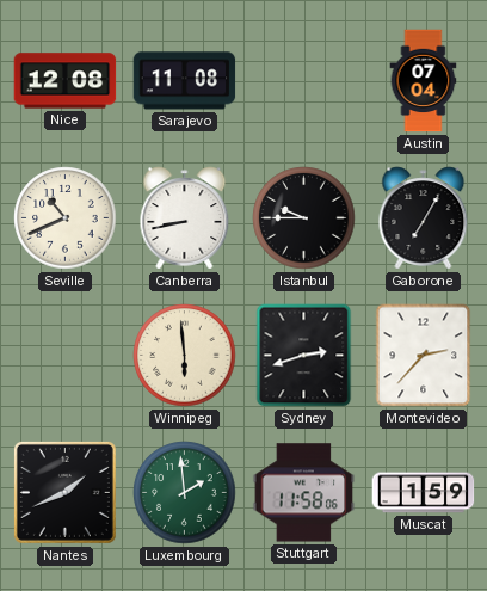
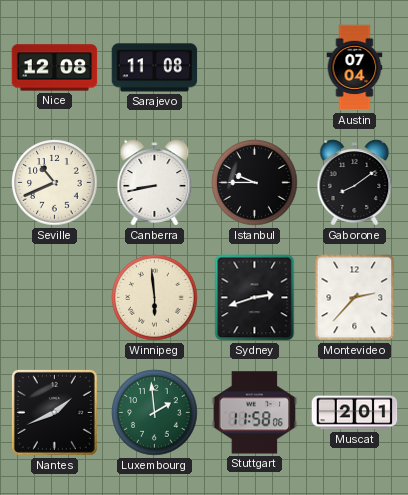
Gaborone: 7:05 -> 8:09
Muscat: 1:59 -> 2:01
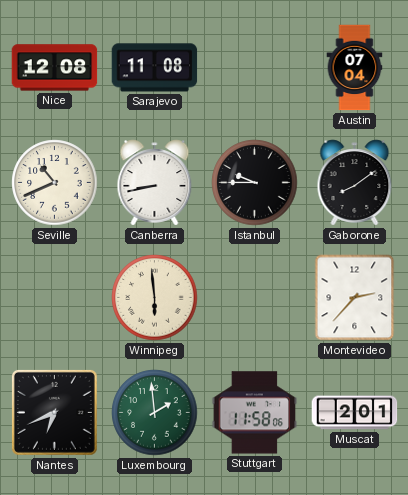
Sydney: 2:42 -> none
Nantes: 1:41 -> 6:41
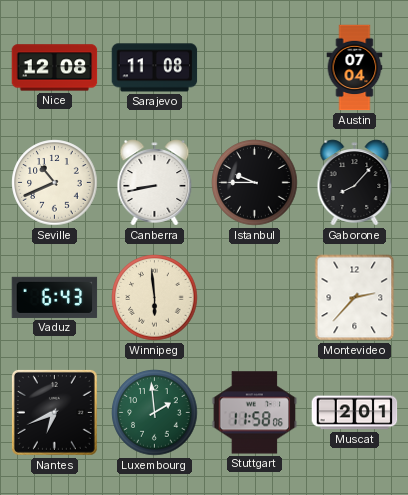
Gaborone: 8:09 -> 8:07
Vaduz: none -> 6:43
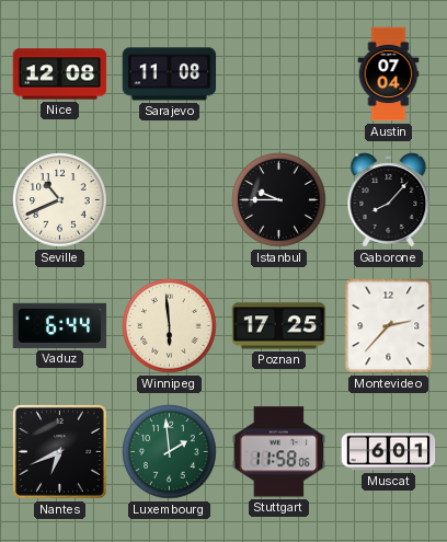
Canberra: 8:43 -> none
Vaduz: 6:43 -> 6:44
Poznan: none -> 17:25
Muscat: 2:01 -> 6:01
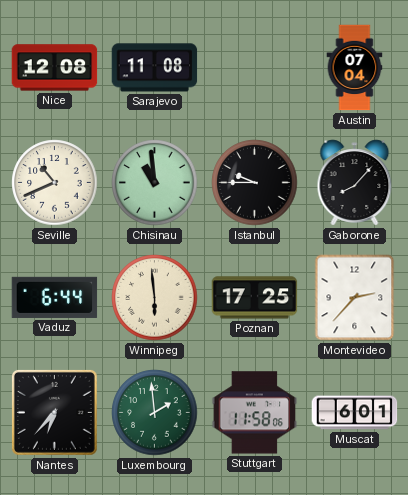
Chisinau: none -> 10:59
Nantes: 6:41 -> 6:37
